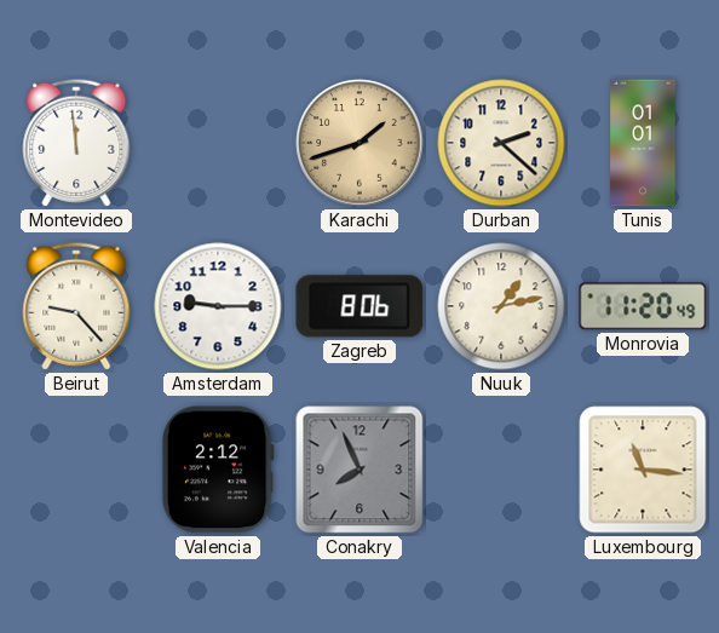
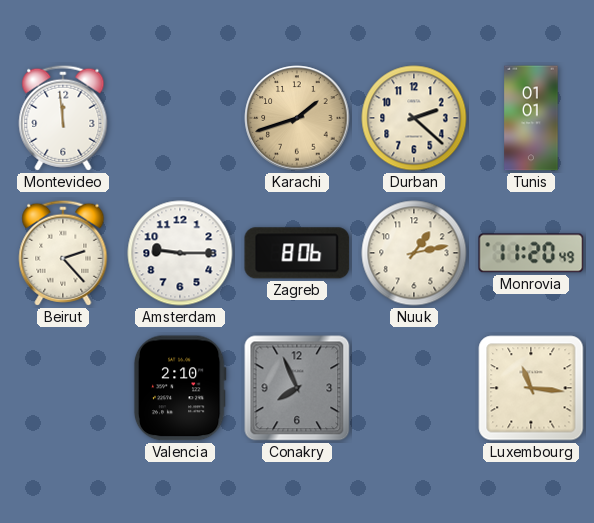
Beirut: 9:23 -> 2:23
Valencia: 2:12 -> 2:10
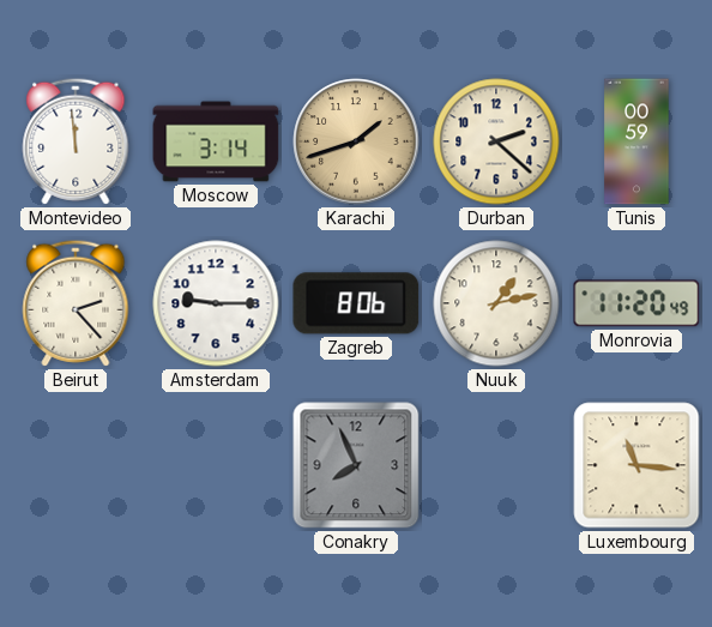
Moscow: none -> 3:14
Tunis: 01:01 -> 00:59
Valencia: 2:10 -> none
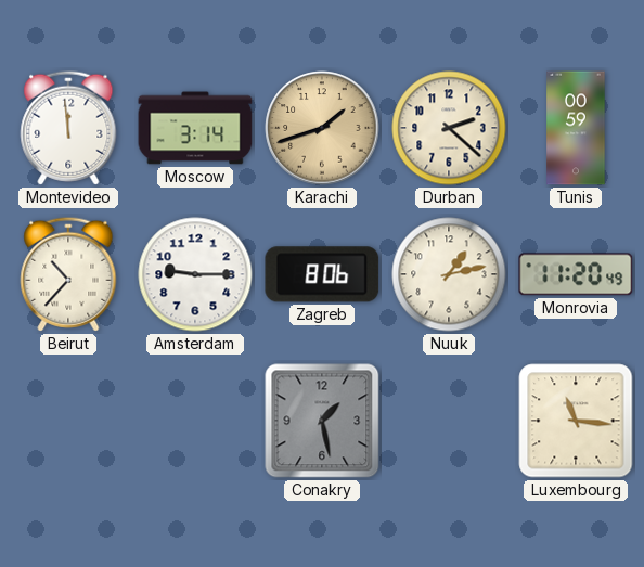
Beirut: 2:23 -> 10:37
Conakry: 7:56 -> 1:28
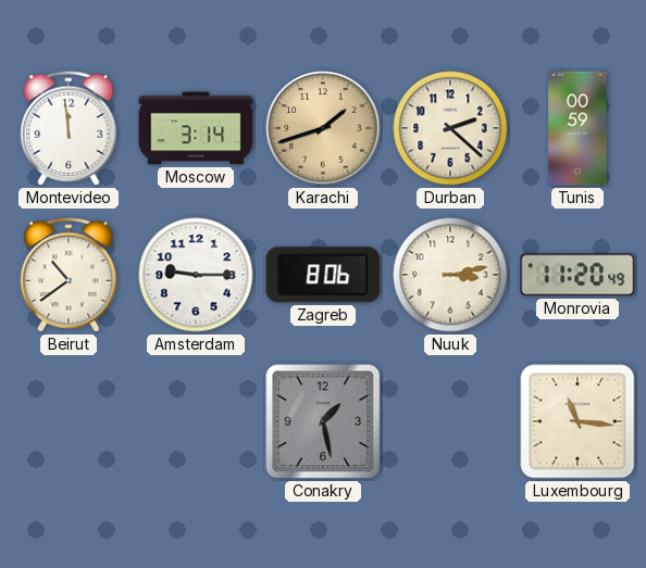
Beirut: 10:37 -> 10:39
Nuuk: 1:13 -> 3:13
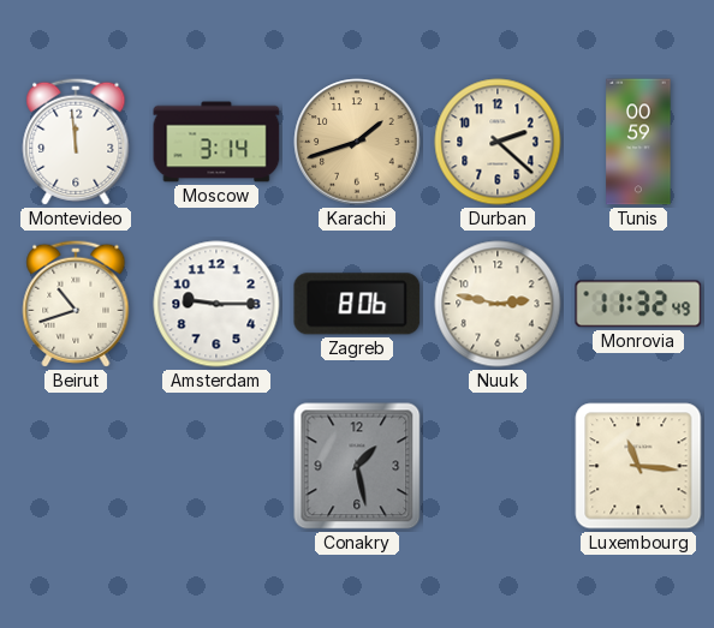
Beirut: 10:39 -> 10:42
Nuuk: 3:13 -> 2:47
Monrovia: 11:20 -> 11:32
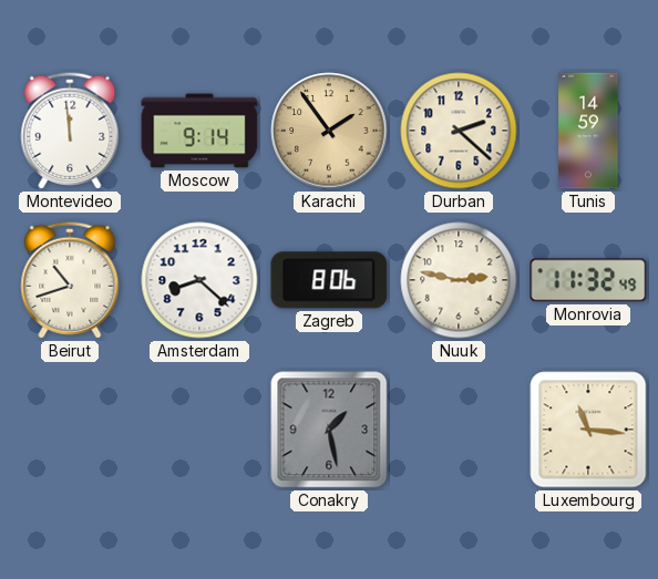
Moscow: 3:14 -> 9:14
Karachi: 1:42 -> 1:54
Tunis: 00:59 -> 14:59
Amsterdam: 9:15 -> 8:22
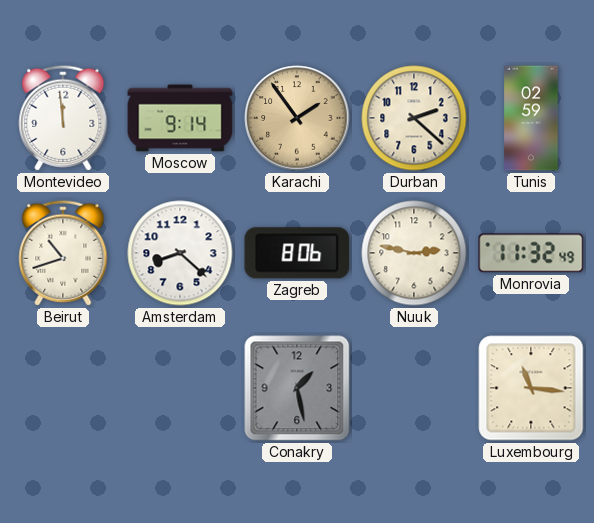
Tunis: 14:59 -> 02:59
